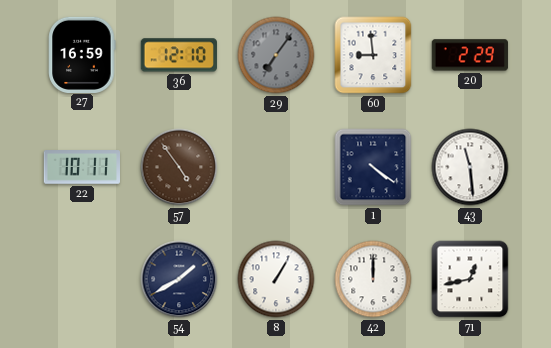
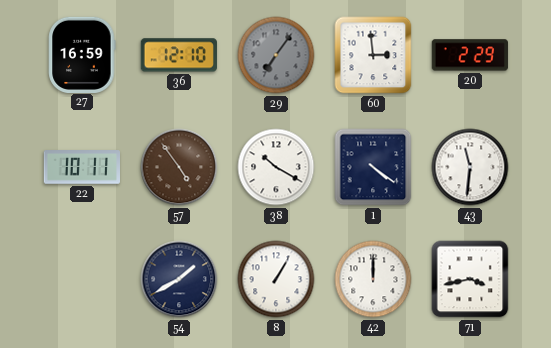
60: 8:59 -> 2:59
38: none -> 10:20
43: 11:29 -> 11:31
71: 12:43 -> 3:43
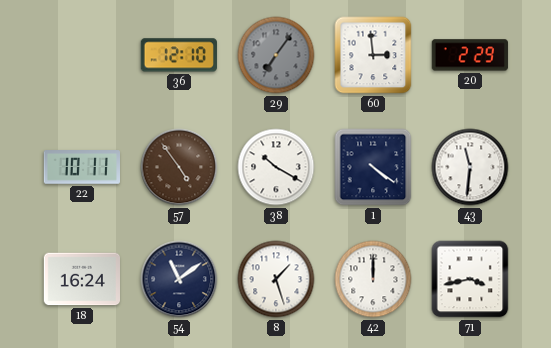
27: 16:59 -> none
18: none -> 16:24
54: 1:40 -> 11:09
8: 1:05 -> 1:27
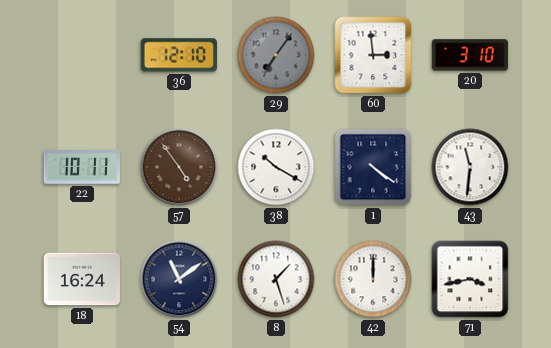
20: 2:29 -> 3:10
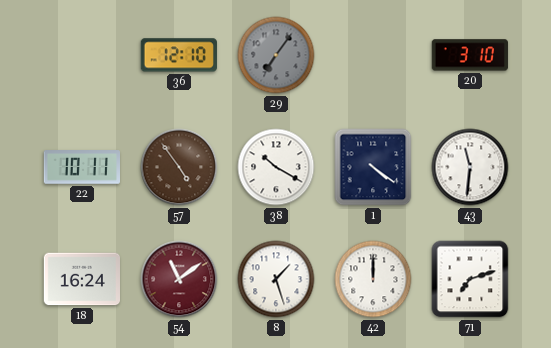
60: 2:59 -> none
54 dial: navy -> burgundy
71: 3:43 -> 7:12
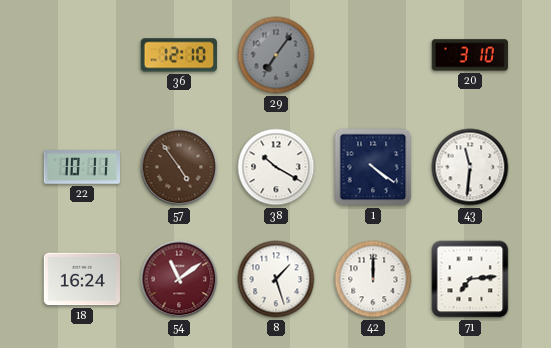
71: 7:12 -> 7:14
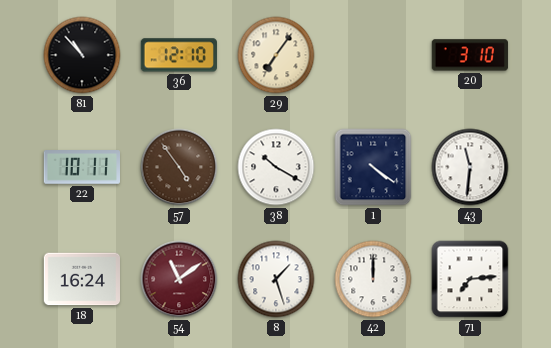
81: none -> 10:53
29 dial: grey -> cream
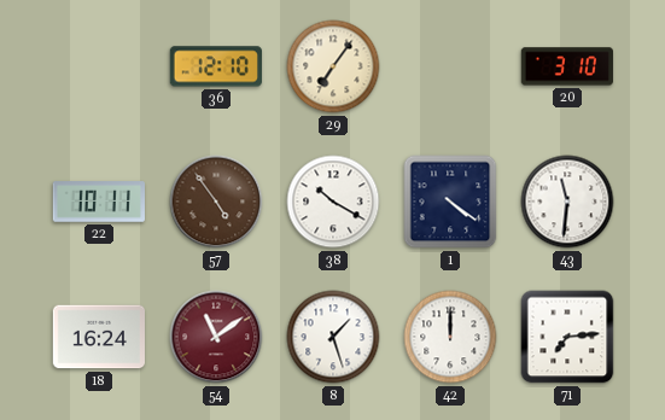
81: 10:53 -> none
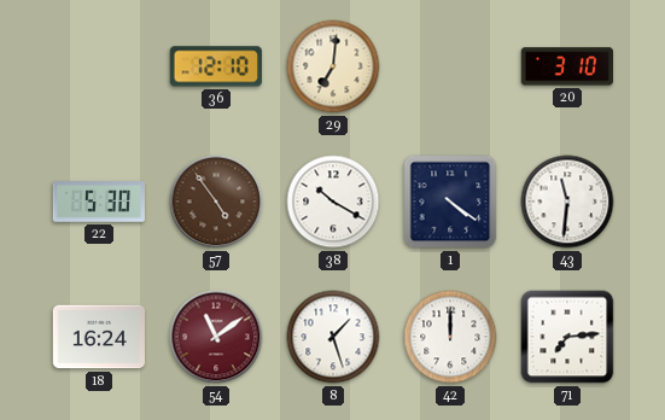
29: 7:06 -> 7:01
22: 10:11 -> 5:30
